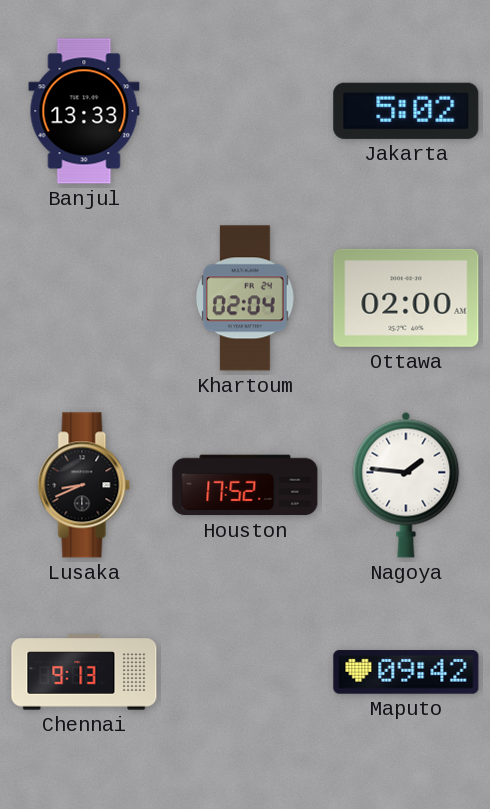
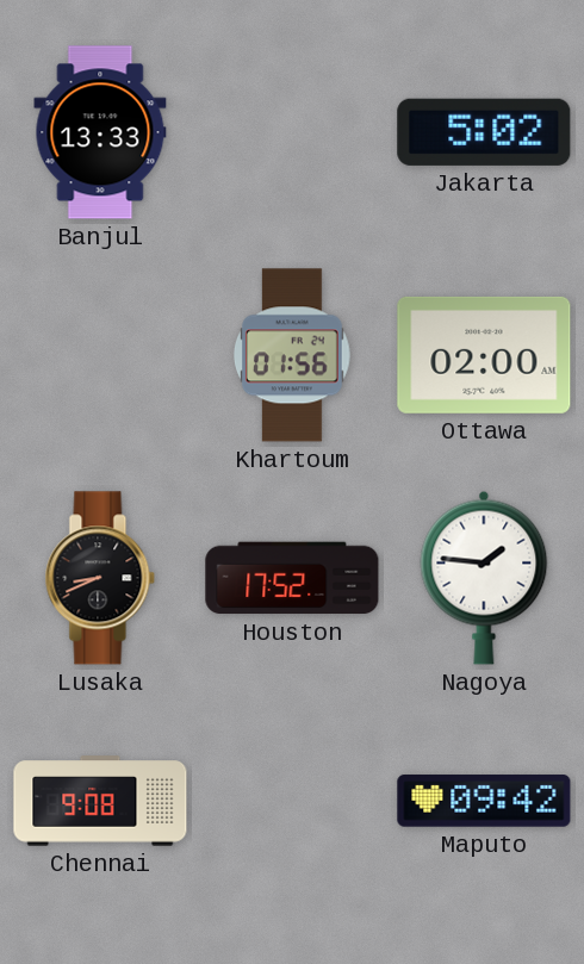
Khartoum: 02:04 -> 01:56
Chennai: 9:13 -> 9:08
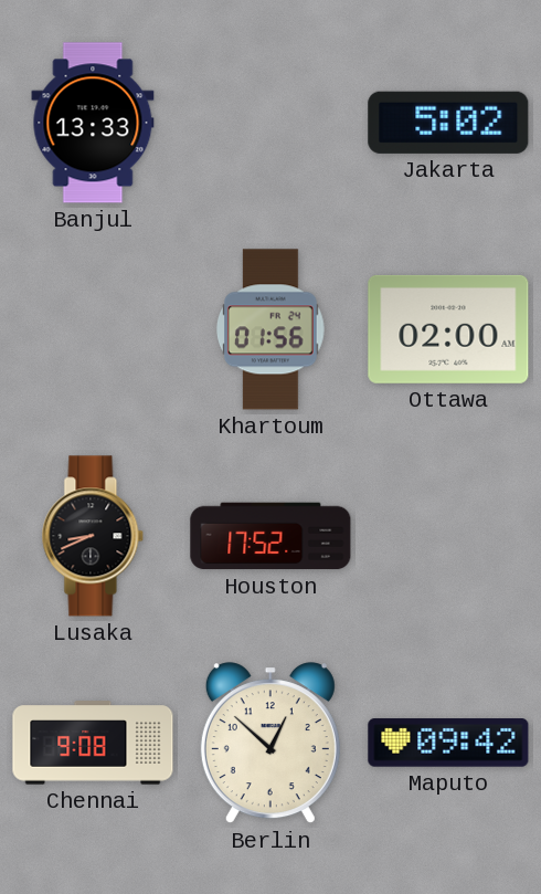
Nagoya: 1:46 -> none
Berlin: none -> 12:52
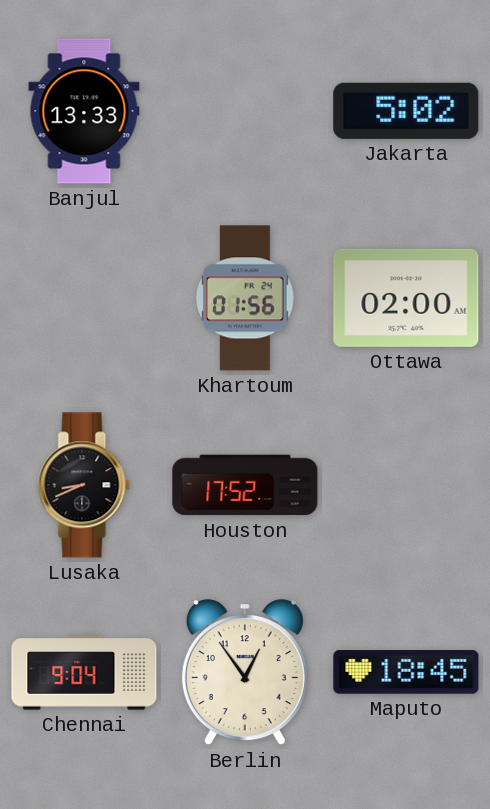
Chennai: 9:08 -> 9:04
Berlin: 12:52 -> 12:54
Maputo: 09:42 -> 18:45
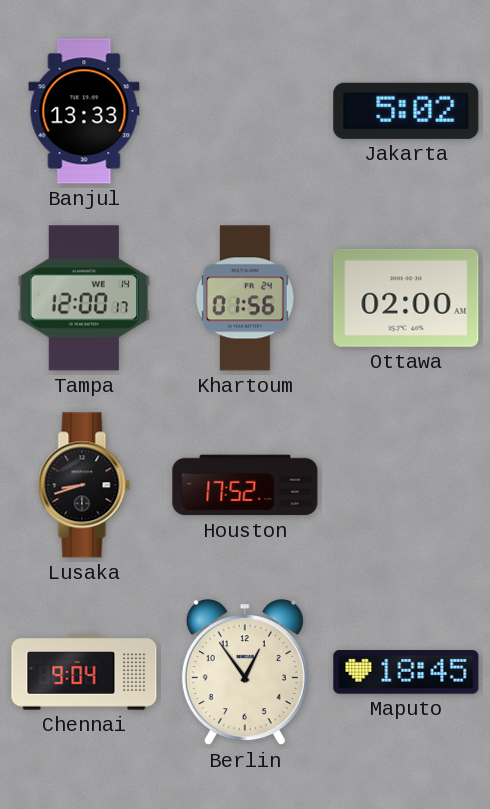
Tampa: none -> 12:00
Lusaka: 8:41 -> 8:42
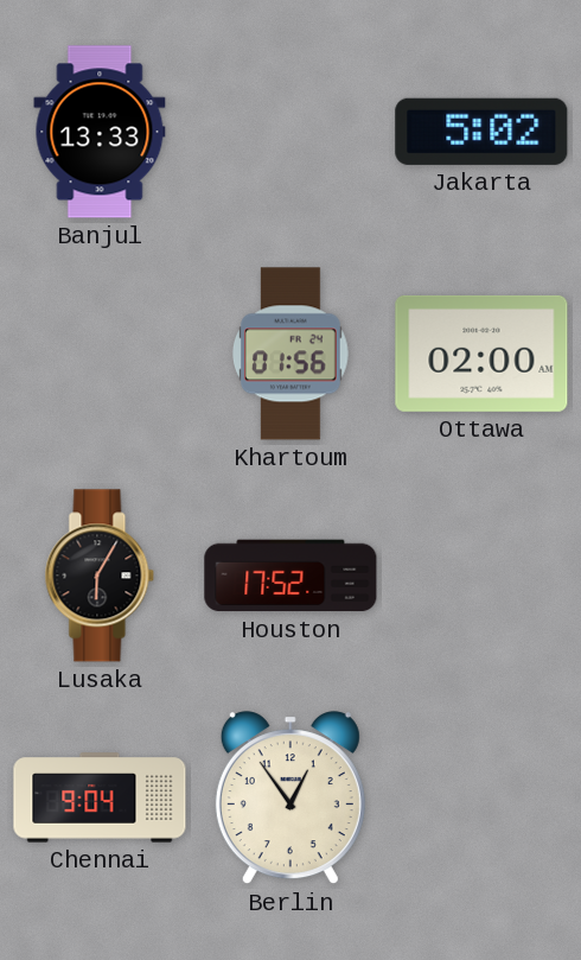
Tampa: 12:00 -> none
Lusaka: 8:42 -> 6:05
Maputo: 18:45 -> none
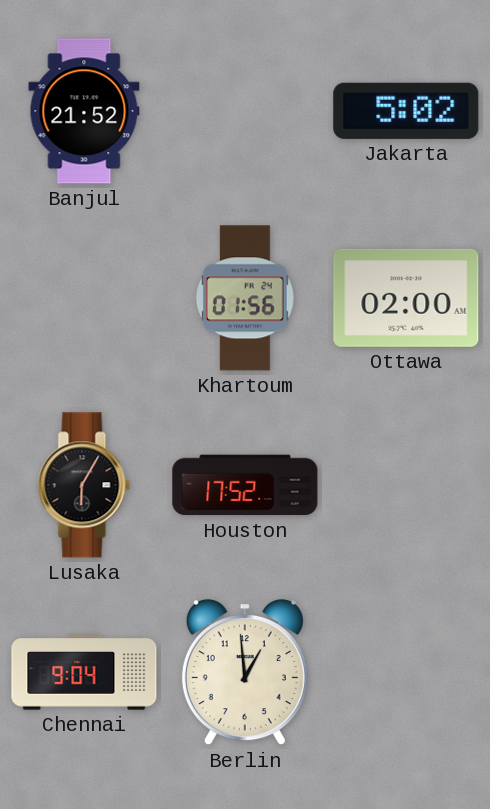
Banjul: 13:33 -> 21:52
Berlin: 12:54 -> 12:59
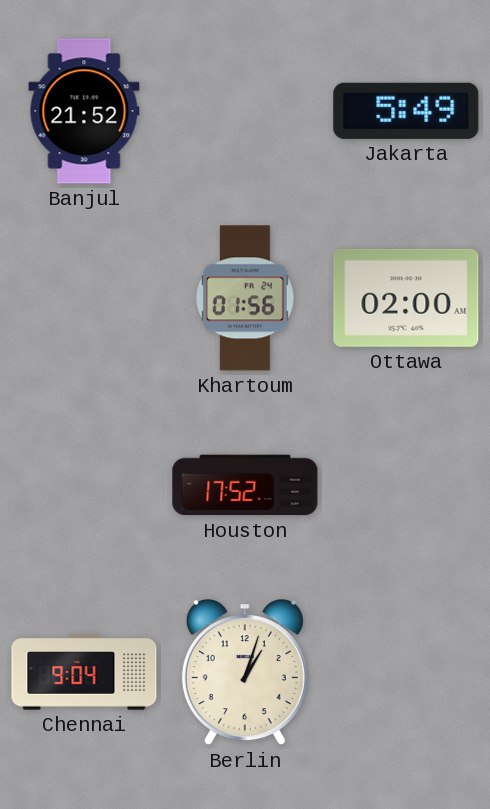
Jakarta: 5:02 -> 5:49
Lusaka: 6:05 -> none
Berlin: 12:59 -> 1:03
